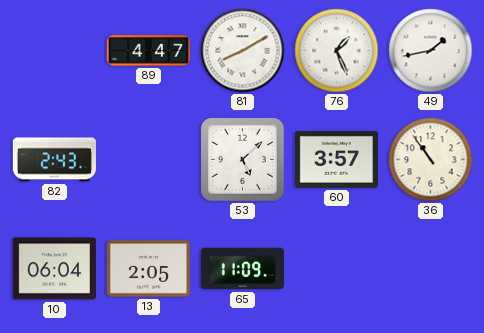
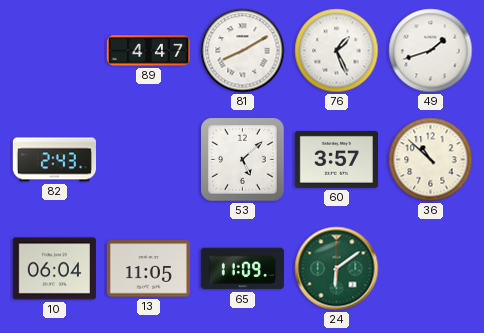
49: 1:43 -> 1:42
36: 10:54 -> 10:52
13: 2:05 -> 11:05
24: none -> 6:09
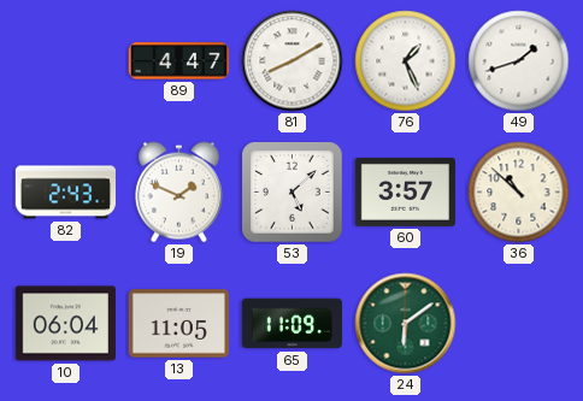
19: none -> 1:49
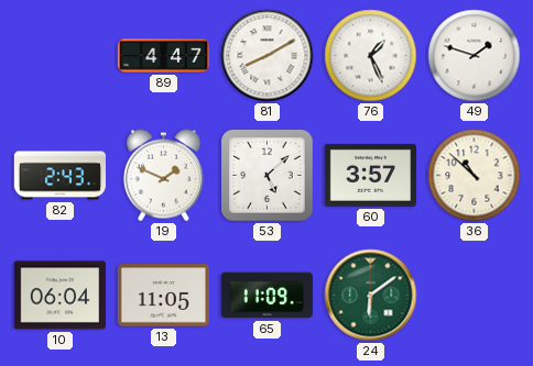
49: 1:42 -> 1:48
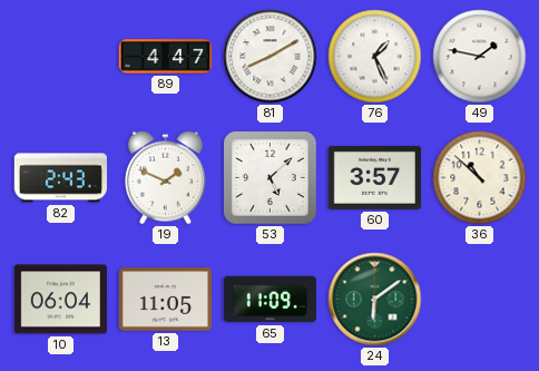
49: 1:48 -> 1:47
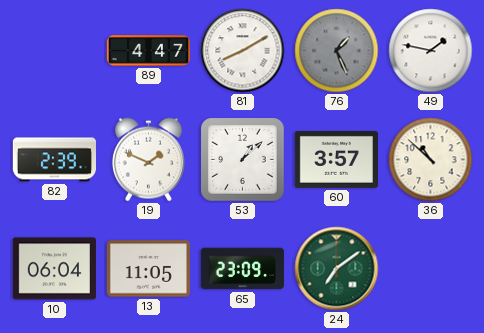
76 dial: white -> grey
82: 2:43 -> 2:39
53: 5:08 -> 1:08
65: 11:09 -> 23:09
24: 6:09 -> 7:09
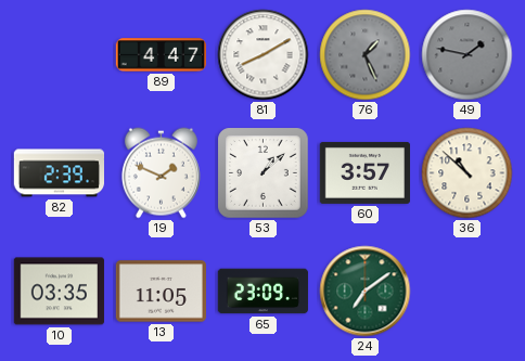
49 dial: white -> grey
10: 06:04 -> 03:35
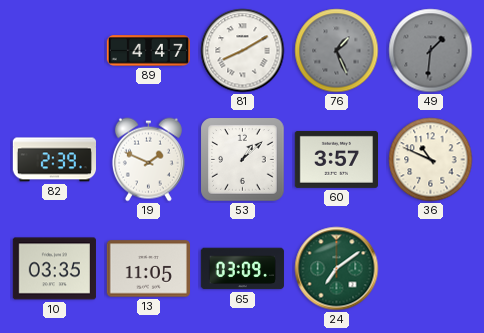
49: 1:47 -> 1:31
36: 10:52 -> 10:49
65: 23:09 -> 03:09
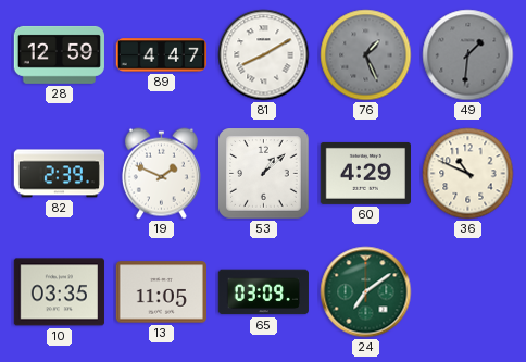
28: none -> 12:59
60: 3:57 -> 4:29
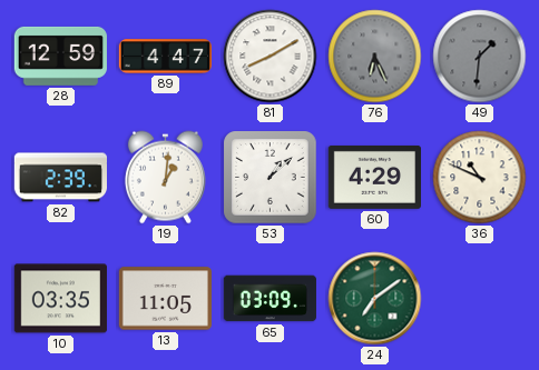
76: 1:26 -> 6:26
19: 1:49 -> 1:01
